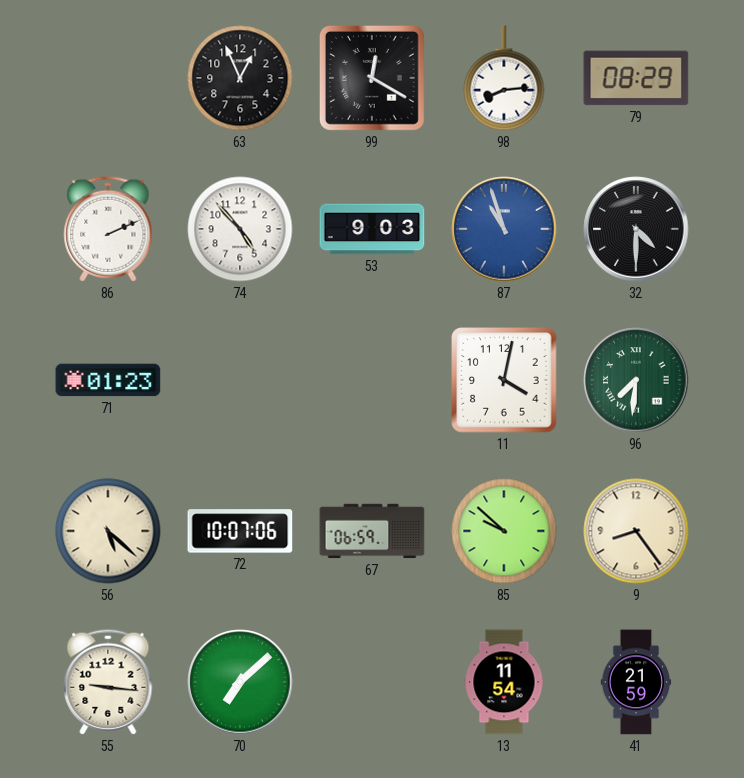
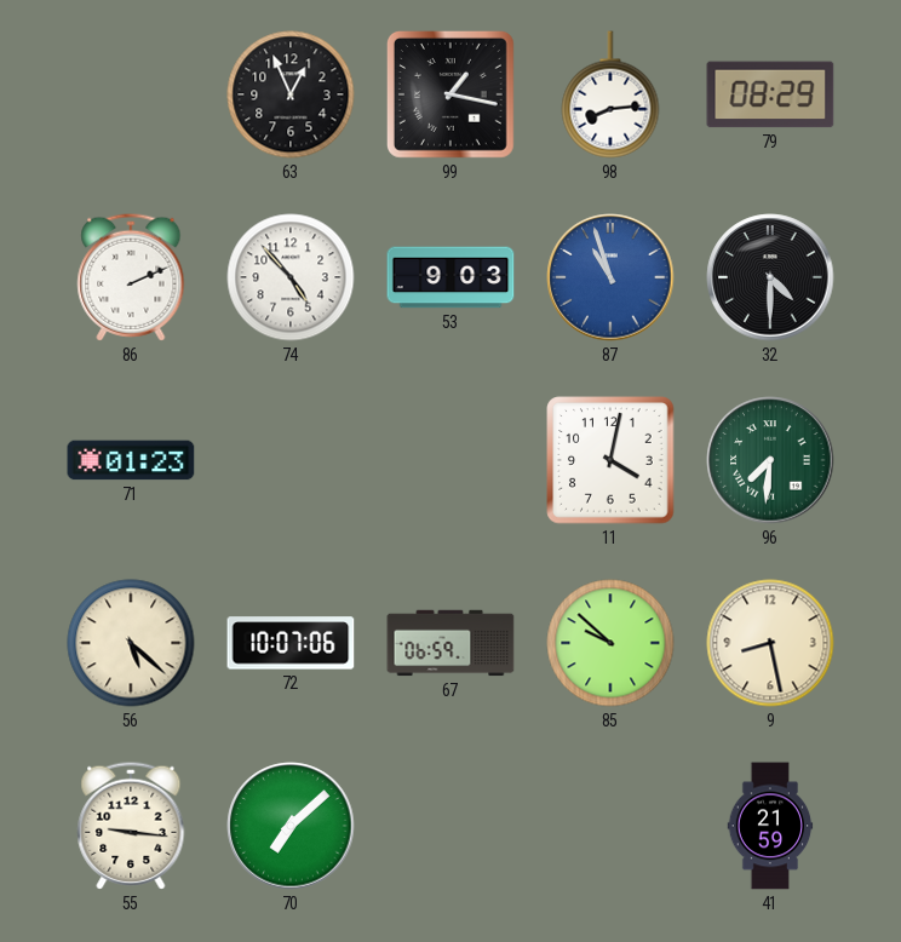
99: 12:20 -> 1:17
9: 8:24 -> 8:28
13: 11:54 -> none
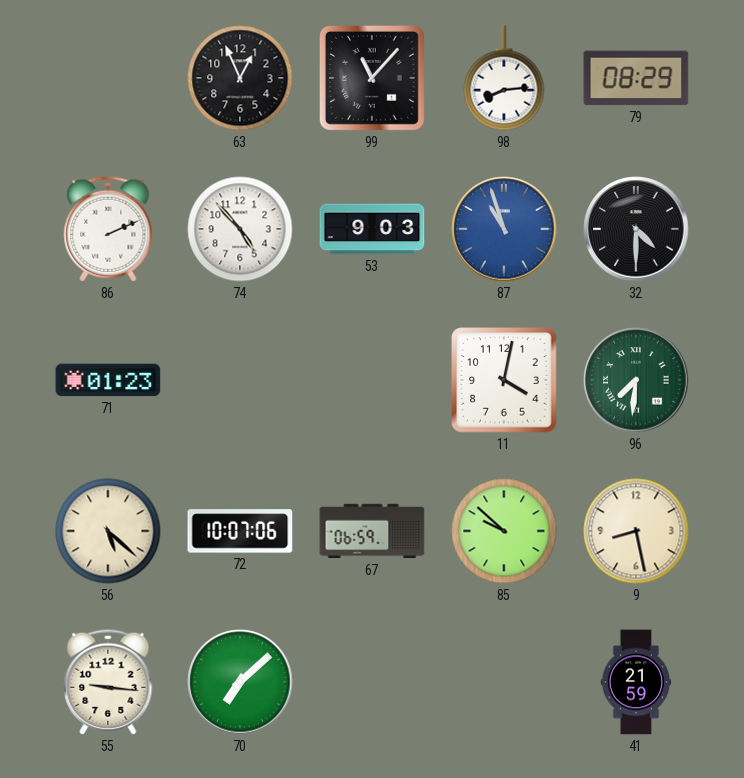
99: 1:17 -> 11:07
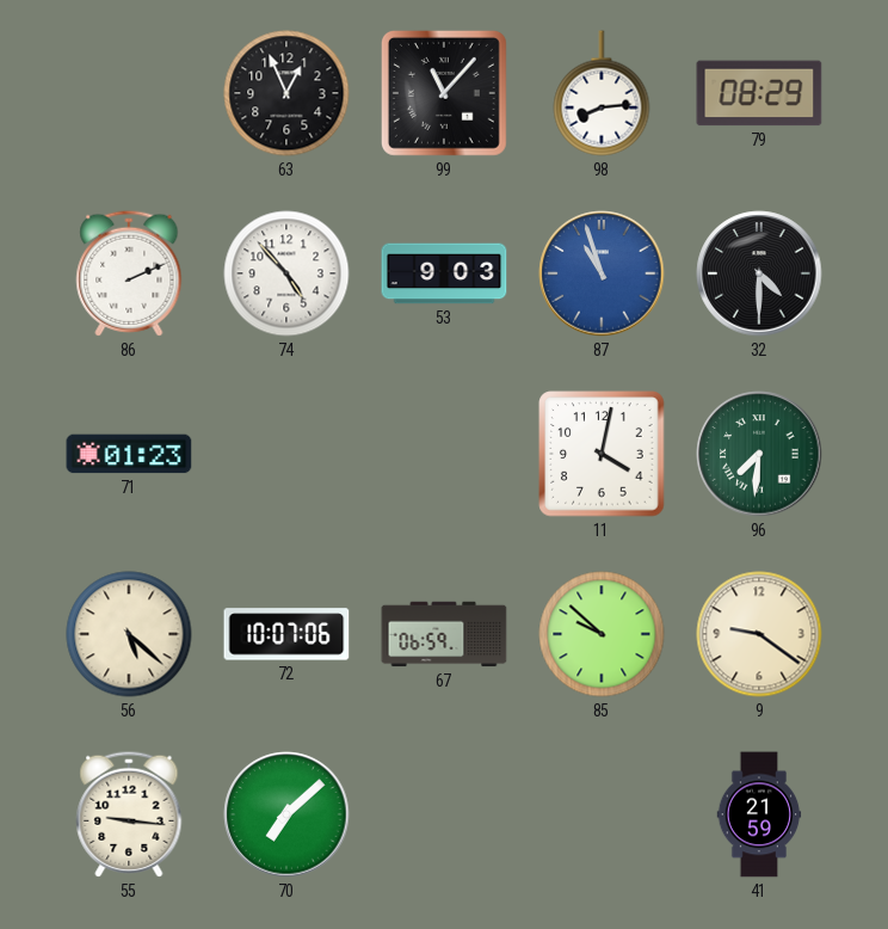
9: 8:28 -> 9:21
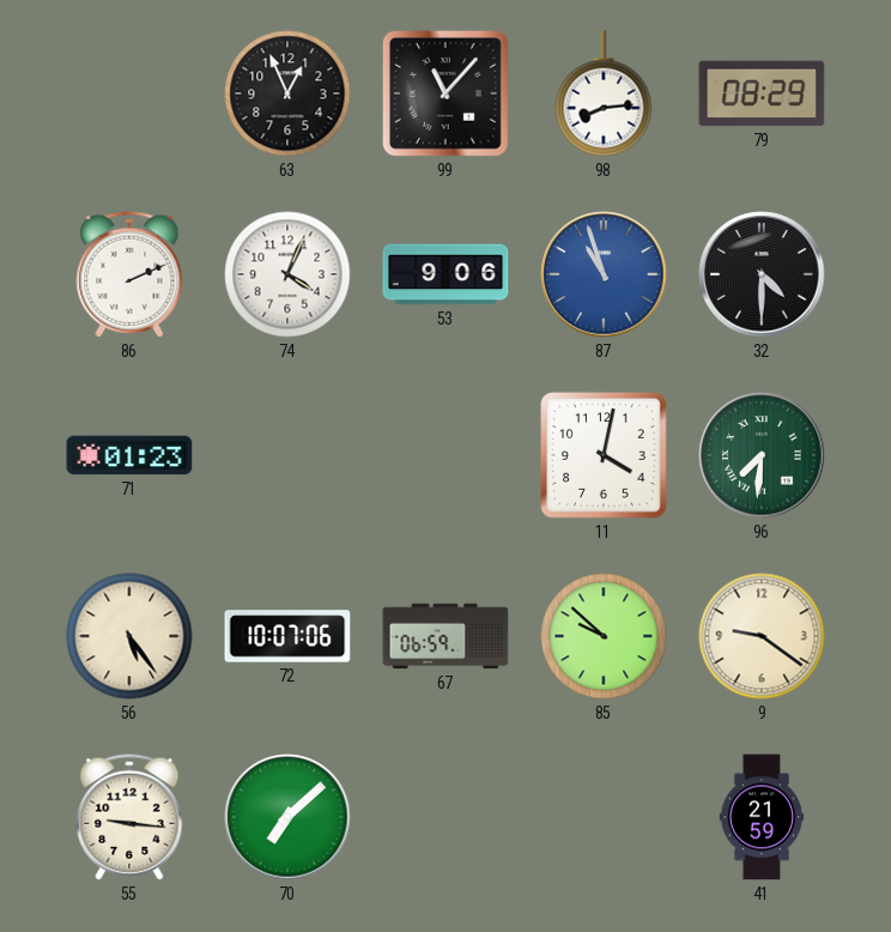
74: 4:53 -> 4:04
53: 9:03 -> 9:06
56: 5:22 -> 5:24
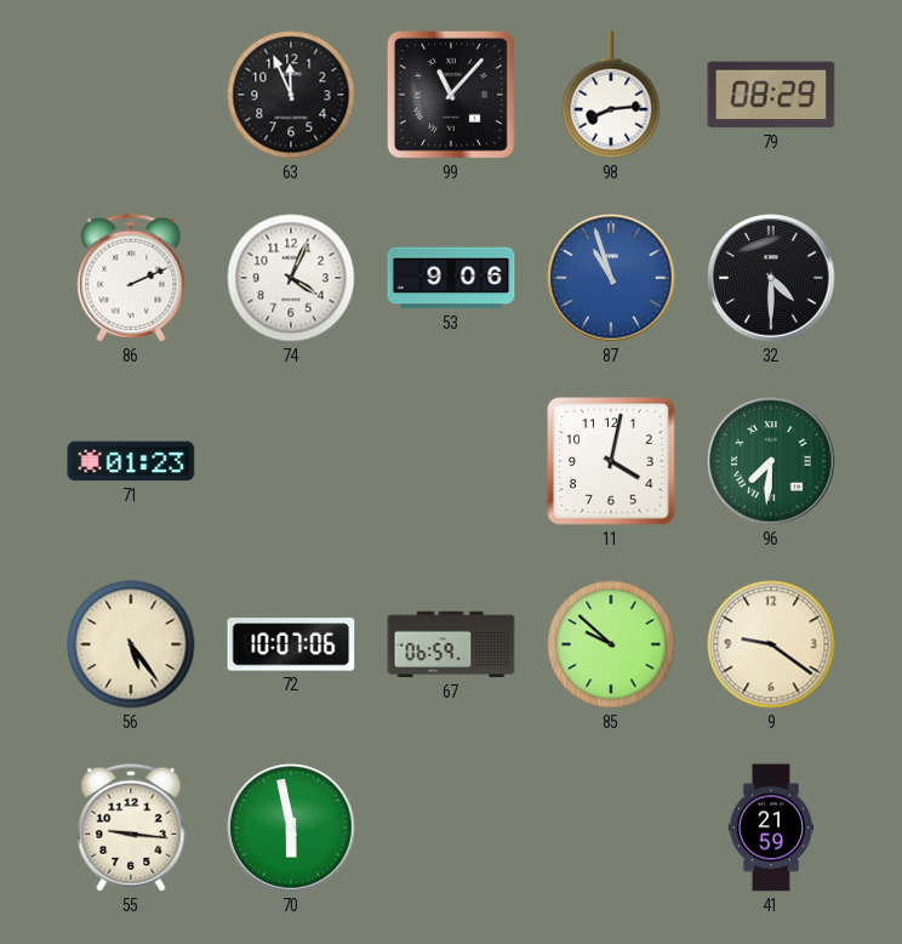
63: 12:56 -> 11:56
70: 7:08 -> 5:58
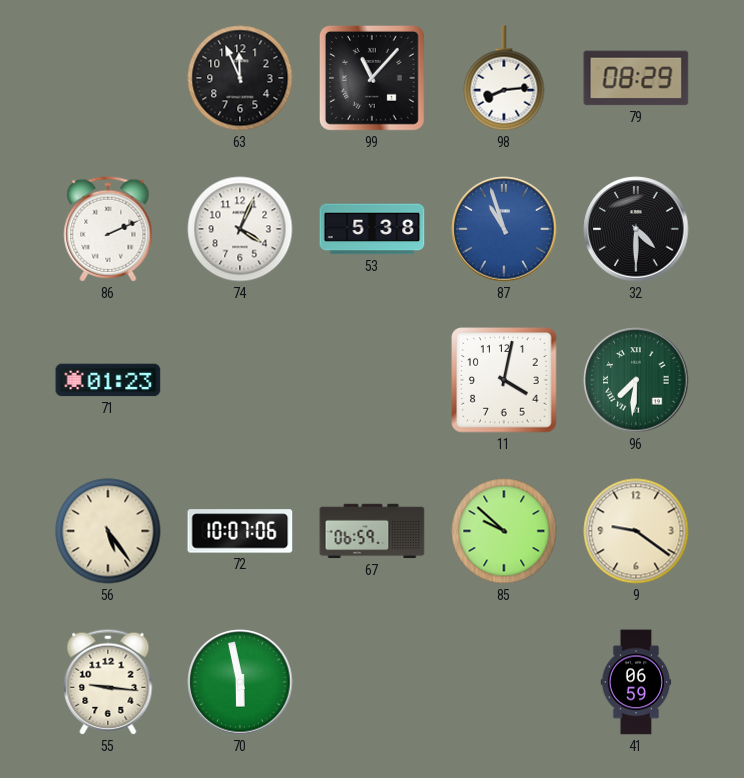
53: 9:06 -> 5:38
41: 21:59 -> 06:59
